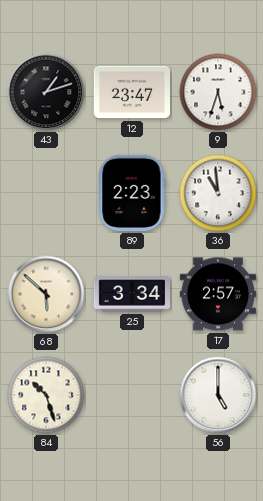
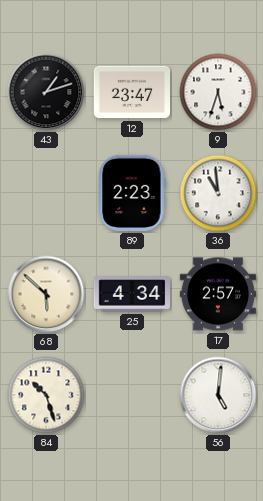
25: 3:34 -> 4:34
56: 5:00 -> 5:01
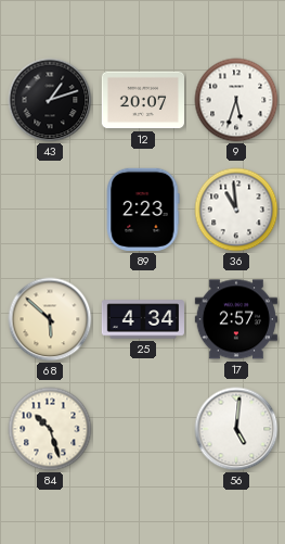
12: 23:47 -> 20:07
